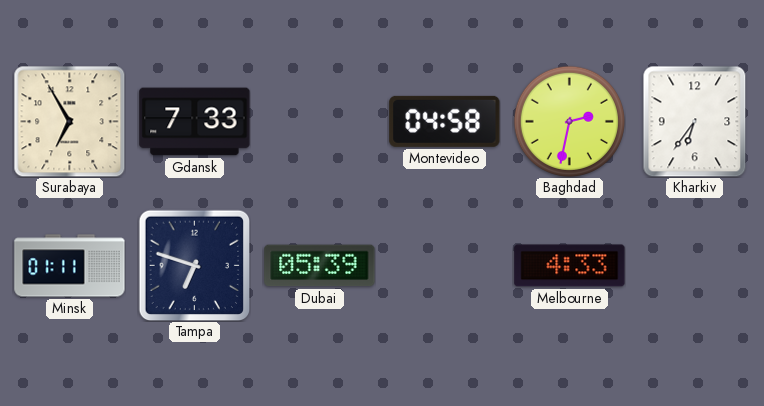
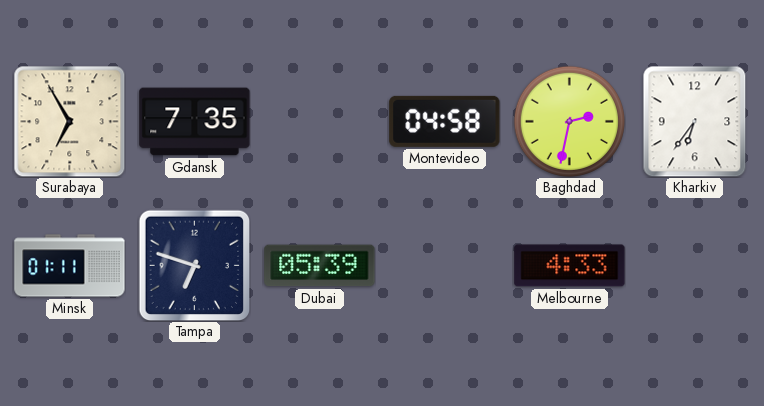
Gdansk: 7:33 -> 7:35
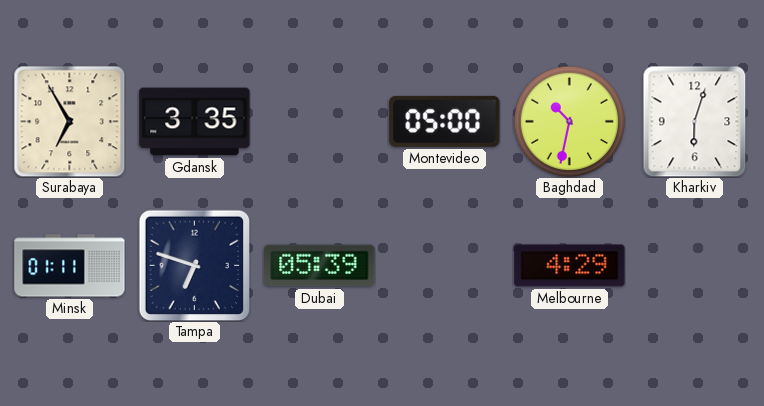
Gdansk: 7:35 -> 3:35
Montevideo: 04:58 -> 05:00
Baghdad: 2:32 -> 10:32
Kharkiv: 6:36 -> 6:03
Melbourne: 4:33 -> 4:29
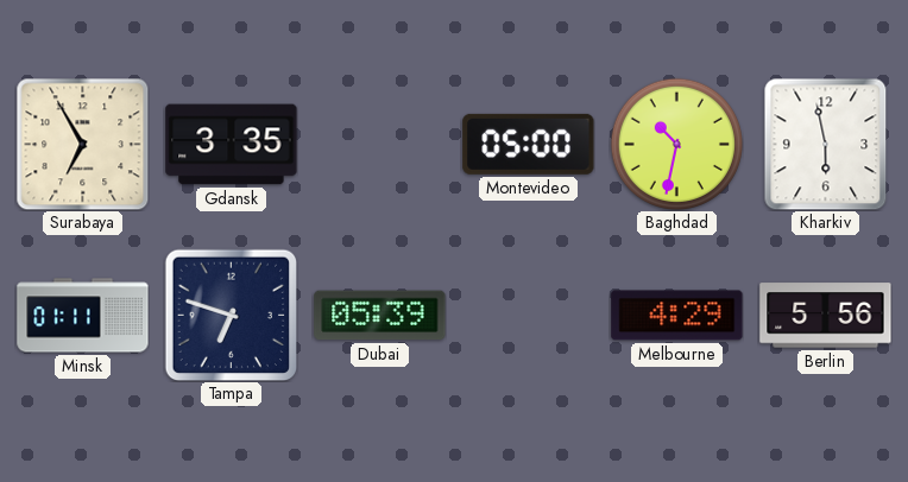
Kharkiv: 6:03 -> 5:58
Berlin: none -> 5:56
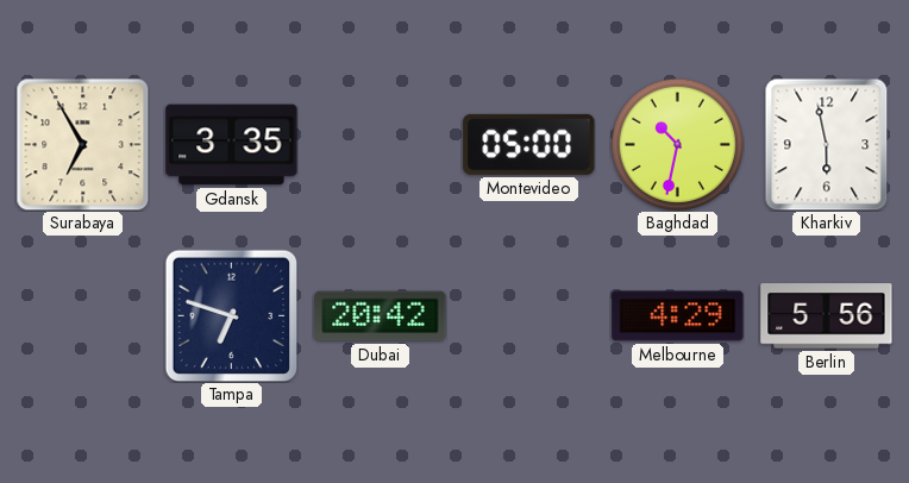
Minsk: 01:11 -> none
Dubai: 05:39 -> 20:42
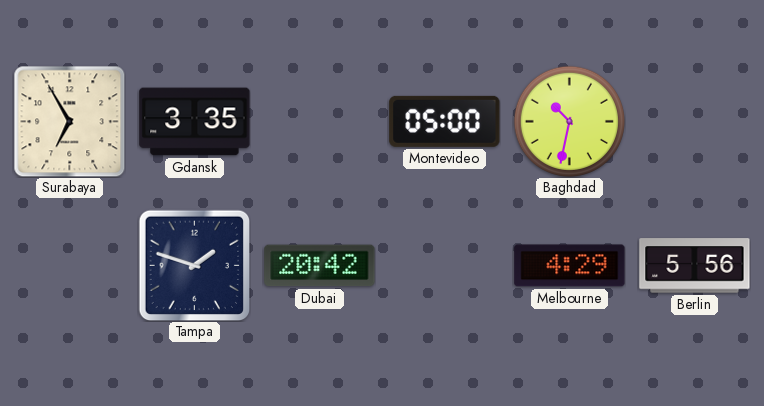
Kharkiv: 5:58 -> none
Tampa: 6:48 -> 1:48
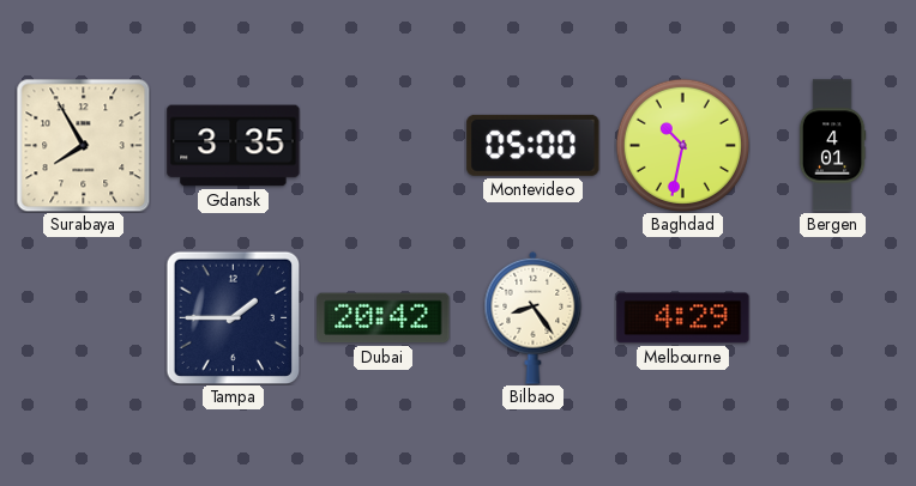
Surabaya: 6:55 -> 7:55
Bergen: none -> 4:01
Tampa: 1:48 -> 1:45
Bilbao: none -> 8:24
Berlin: 5:56 -> none
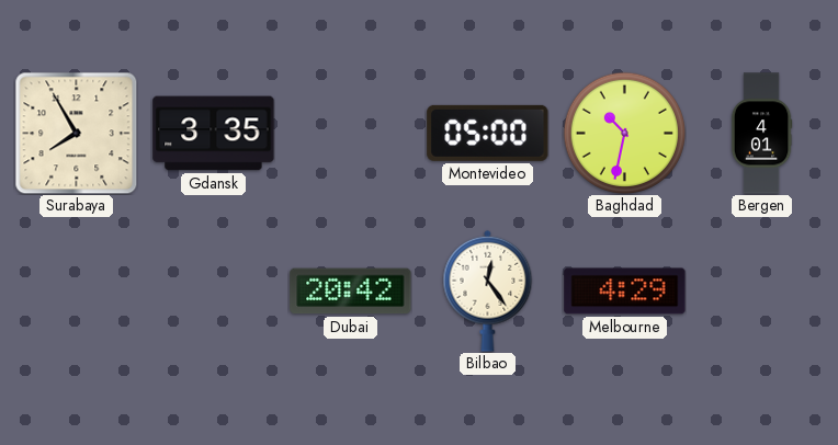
Tampa: 1:45 -> none
Bilbao: 8:24 -> 12:24
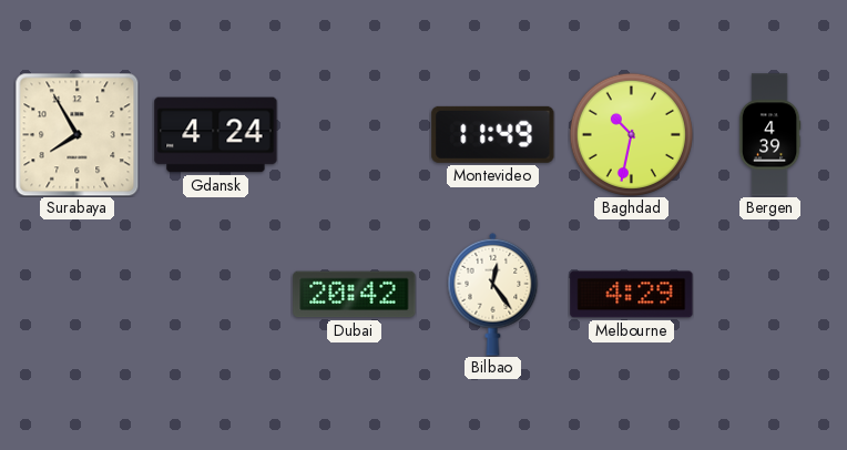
Gdansk: 3:35 -> 4:24
Montevideo: 05:00 -> 11:49
Bergen: 4:01 -> 4:39
